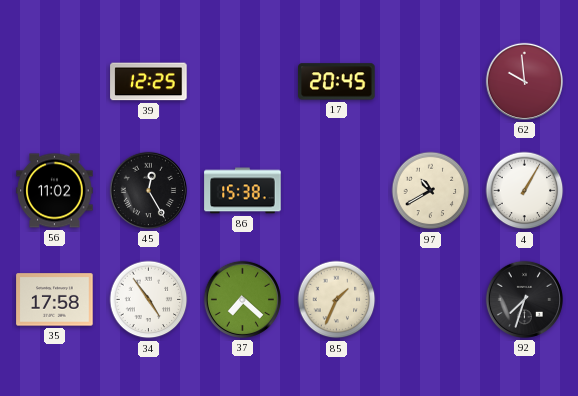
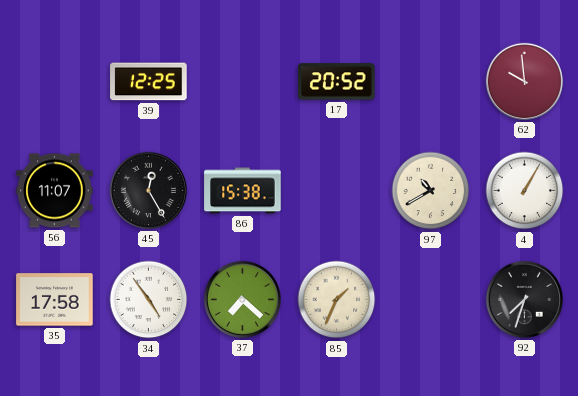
17: 20:45 -> 20:52
56: 11:02 -> 11:07
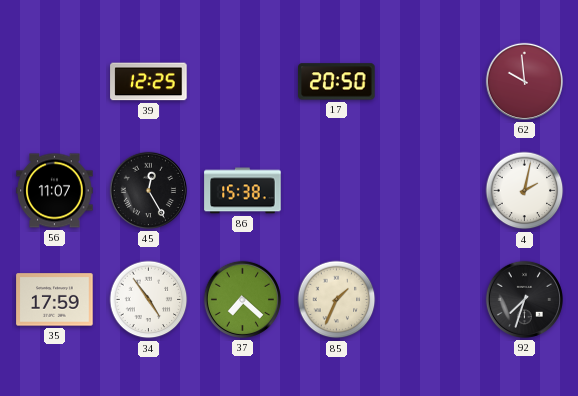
17: 20:52 -> 20:50
97: 10:40 -> none
4: 1:05 -> 2:02
35: 17:58 -> 17:59
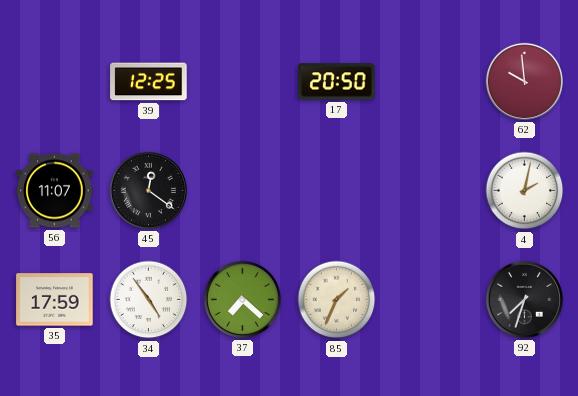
45: 12:25 -> 12:21
86: 15:38 -> none
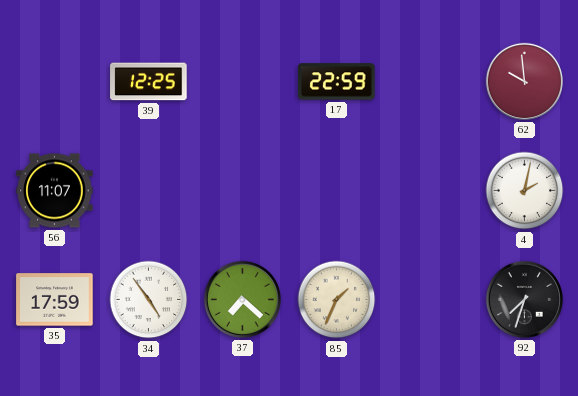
17: 20:50 -> 22:59
45: 12:21 -> none
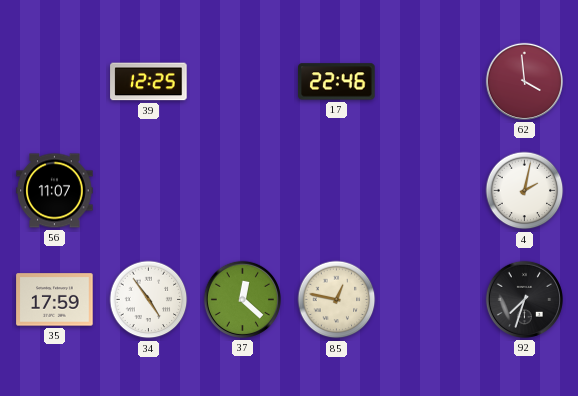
17: 22:59 -> 22:46
62: 9:59 -> 3:59
37: 7:22 -> 12:22
85: 1:34 -> 12:47
